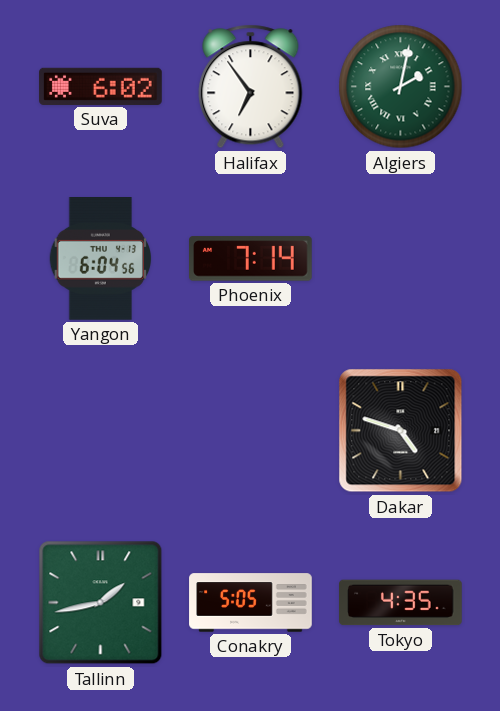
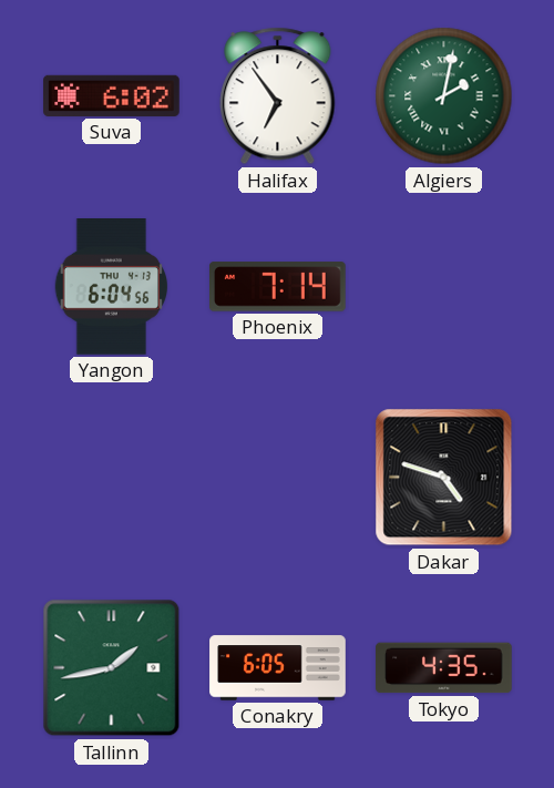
Conakry: 5:05 -> 6:05
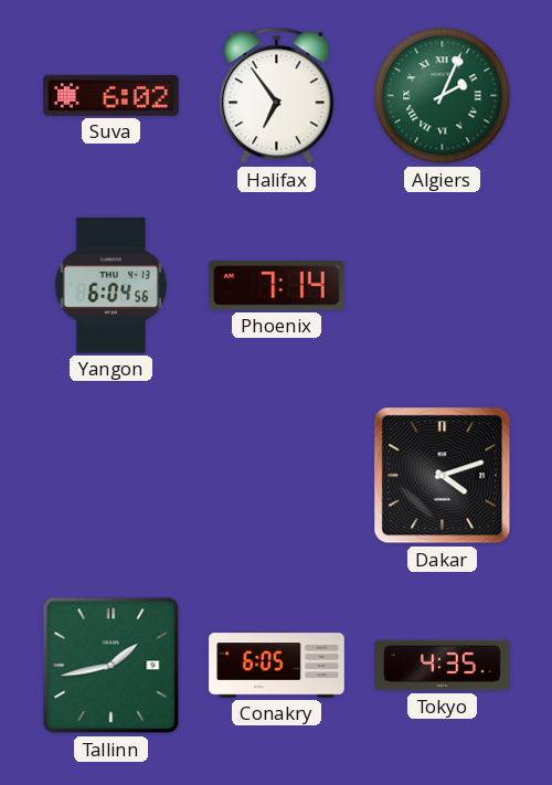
Algiers: 2:02 -> 2:04
Dakar: 4:48 -> 4:12
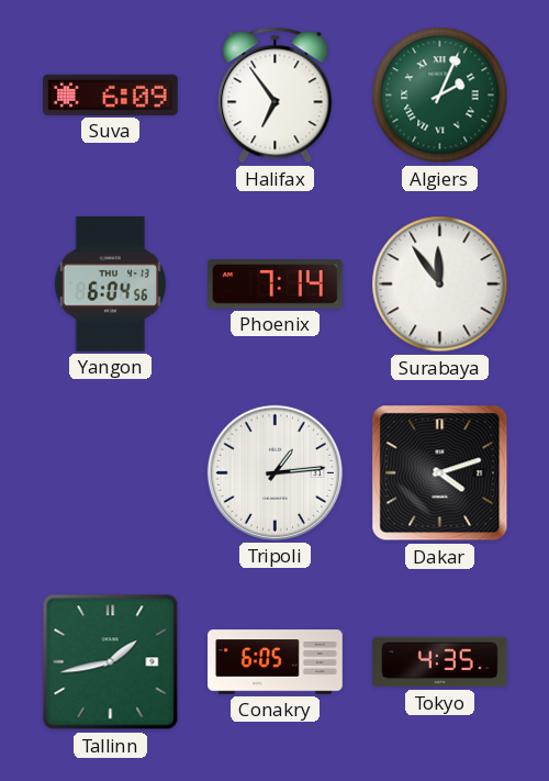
Suva: 6:02 -> 6:09
Surabaya: none -> 11:54
Tripoli: none -> 1:14
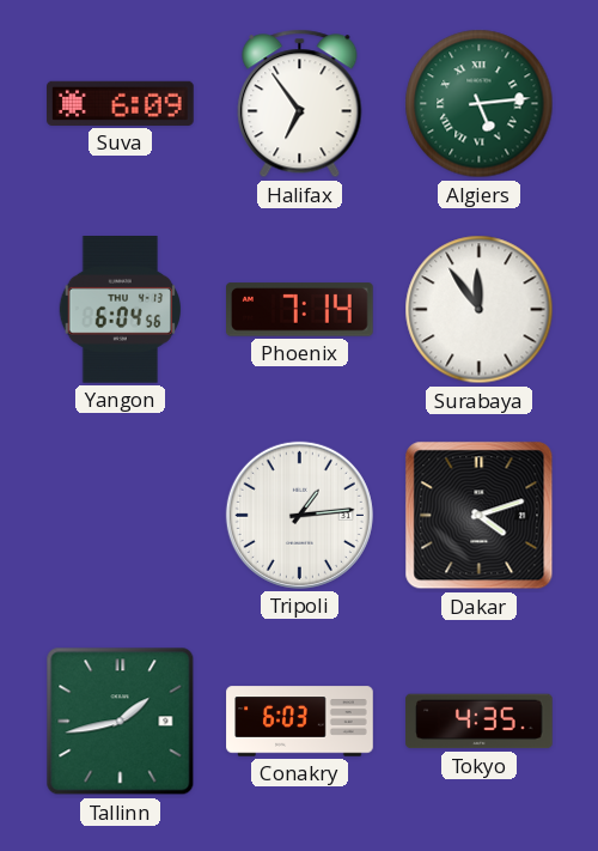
Algiers: 2:04 -> 5:14
Conakry: 6:05 -> 6:03
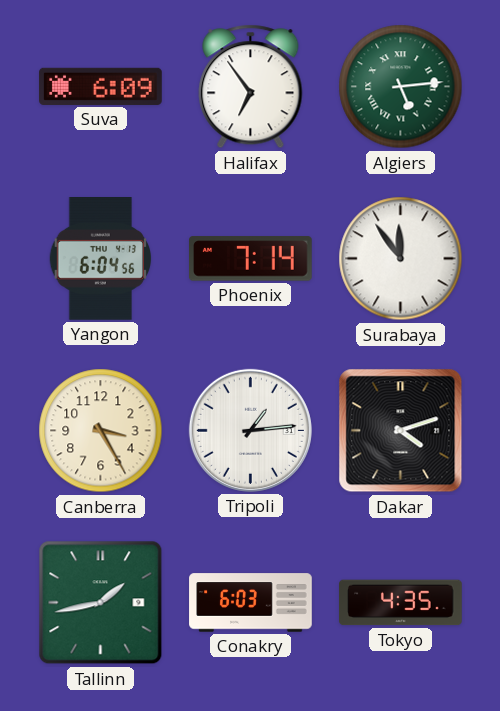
Canberra: none -> 3:25
